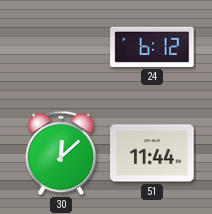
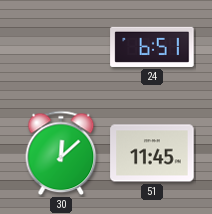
24: 6:12 -> 6:51
51: 11:44 -> 11:45
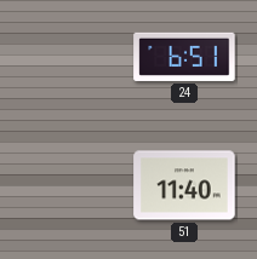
30: 12:08 -> none
51: 11:45 -> 11:40
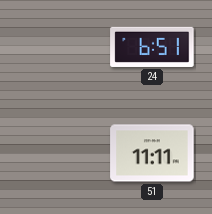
51: 11:40 -> 11:11
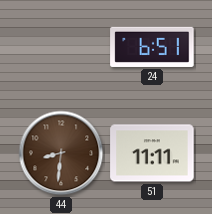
44: none -> 8:31
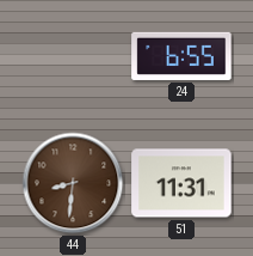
24: 6:51 -> 6:55
51: 11:11 -> 11:31
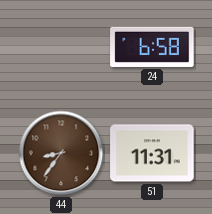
24: 6:55 -> 6:58
44: 8:31 -> 8:36
